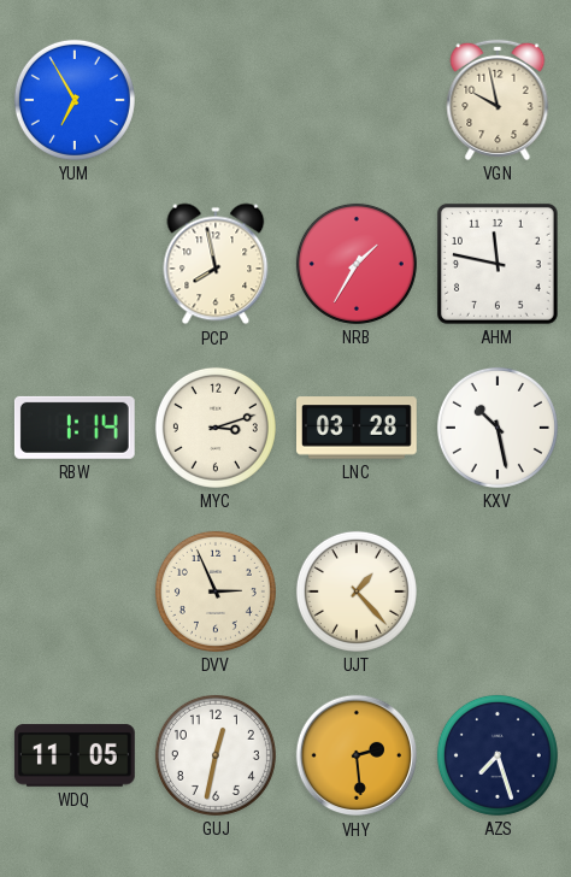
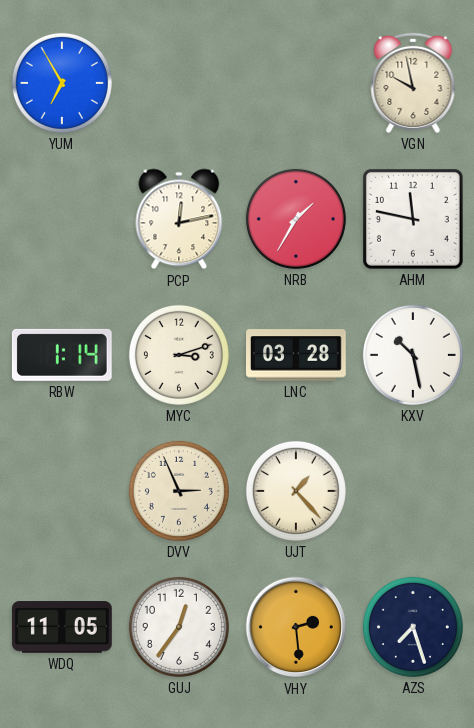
PCP: 7:58 -> 12:13
GUJ: 12:32 -> 12:36
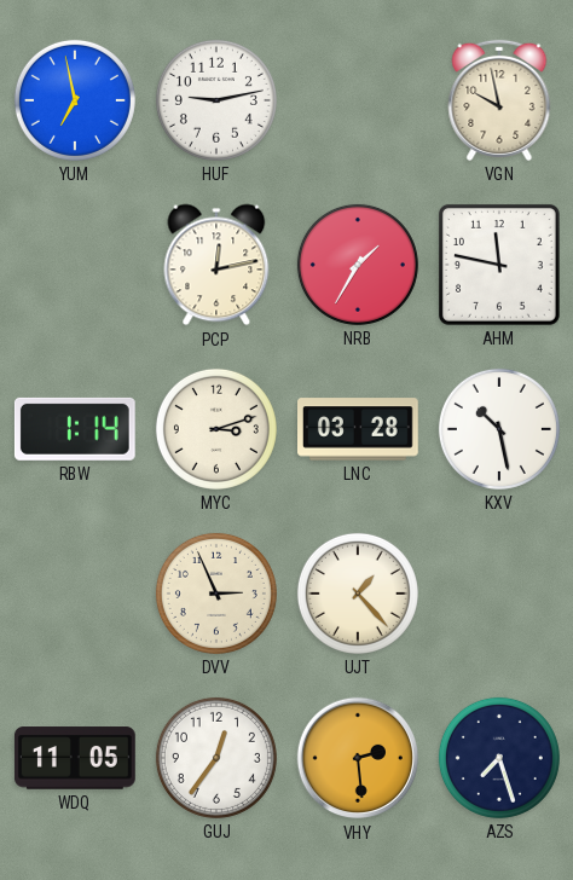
YUM: 6:55 -> 6:58
HUF: none -> 9:13
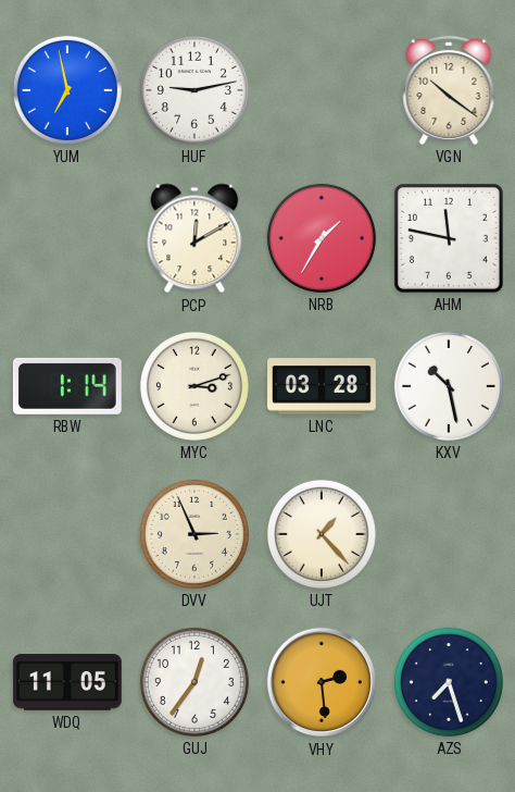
VGN: 9:58 -> 10:21
PCP: 12:13 -> 12:10
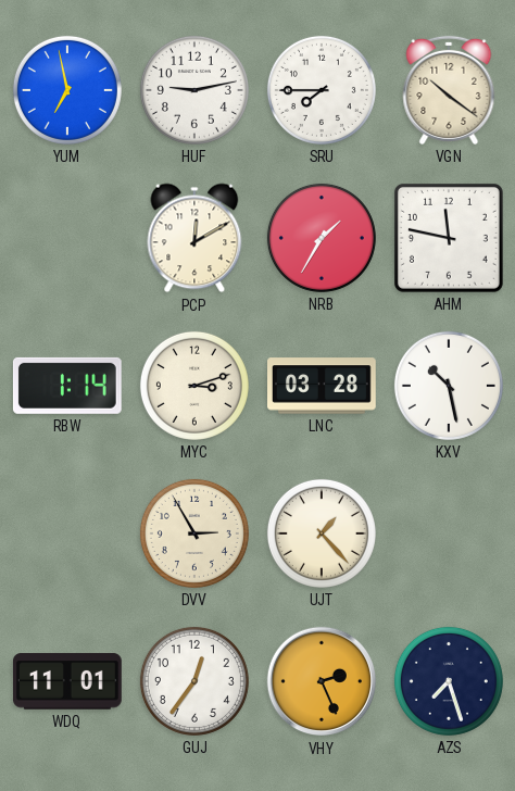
SRU: none -> 7:45
DVV: 2:56 -> 2:55
WDQ: 11:05 -> 11:01
VHY: 2:29 -> 2:26
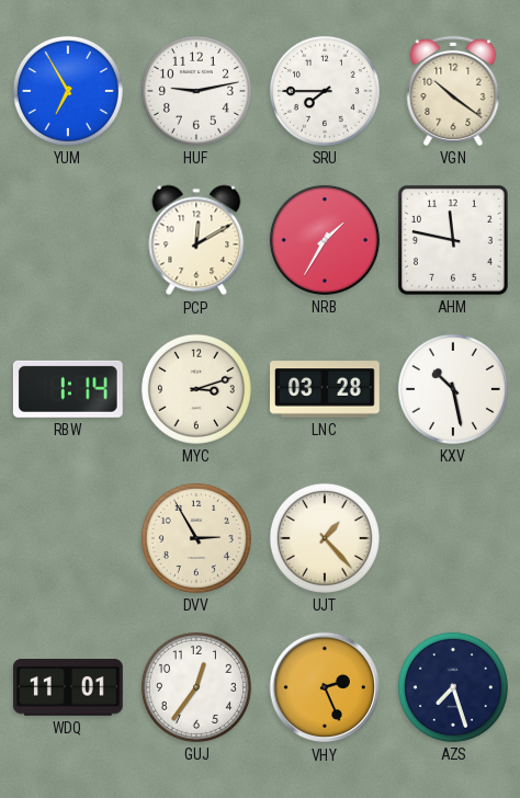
YUM: 6:58 -> 6:55
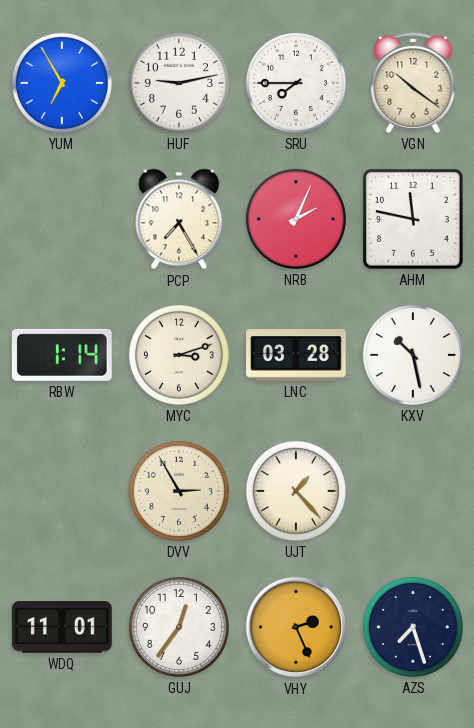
PCP: 12:10 -> 7:25
NRB: 1:35 -> 2:04
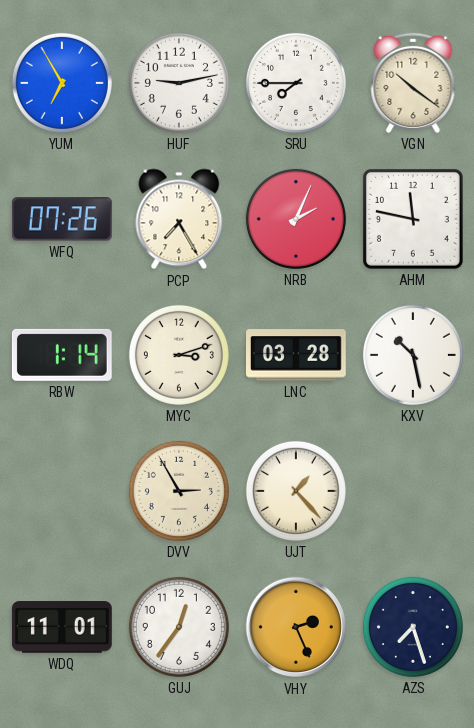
WFQ: none -> 07:26
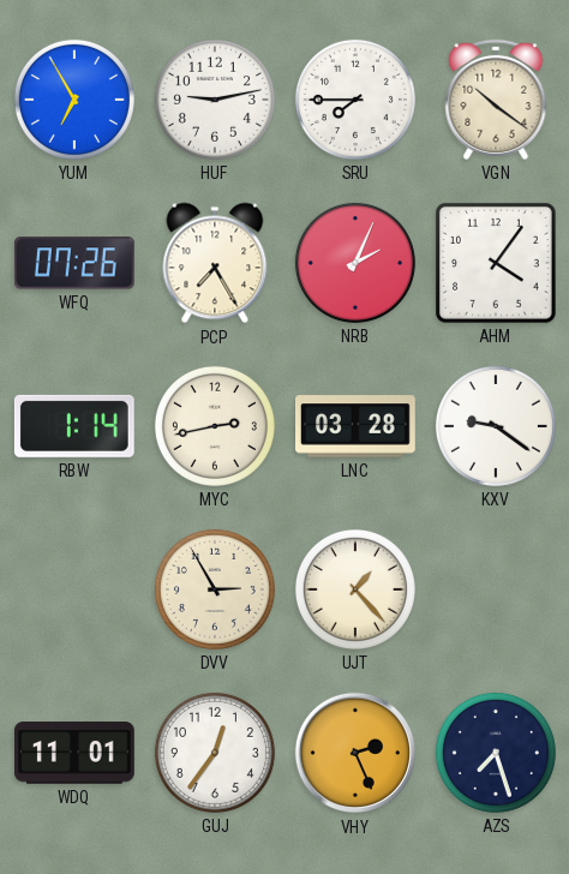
AHM: 11:47 -> 4:06
MYC: 3:12 -> 2:43
KXV: 10:28 -> 9:21
